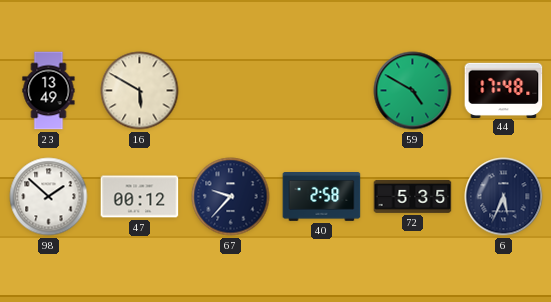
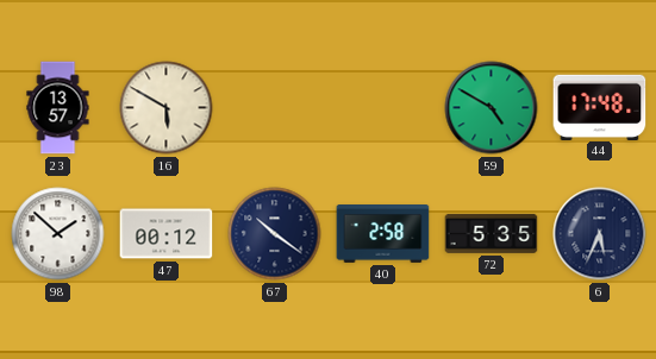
23: 13:49 -> 13:57
67: 9:37 -> 10:21
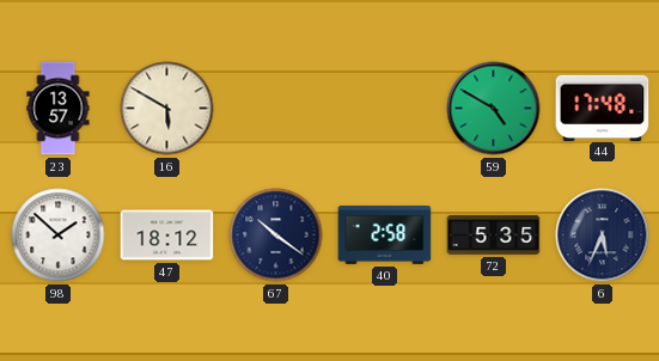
47: 00:12 -> 18:12
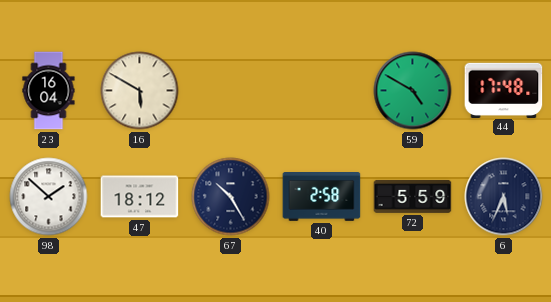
23: 13:57 -> 16:04
67: 10:21 -> 10:25
72: 5:35 -> 5:59
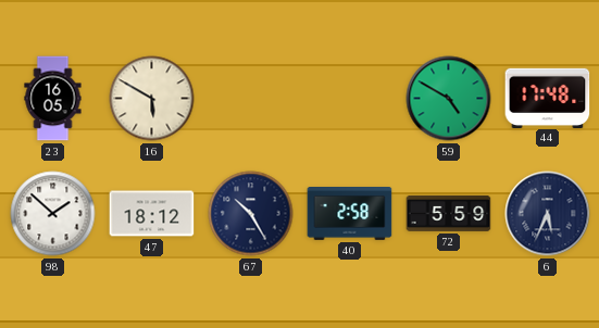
23: 16:04 -> 16:05
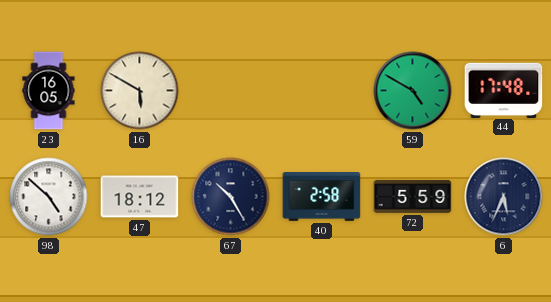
98: 1:52 -> 4:52
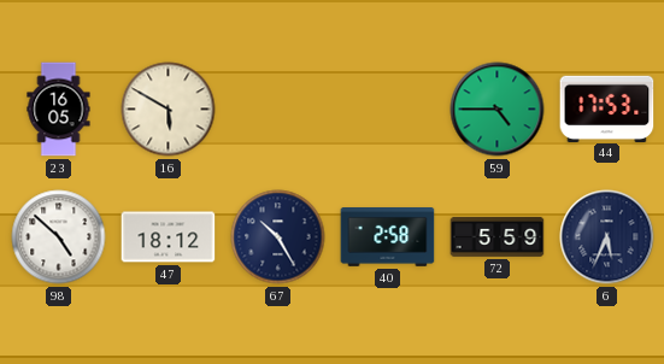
59: 4:50 -> 4:45
44: 17:48 -> 17:53
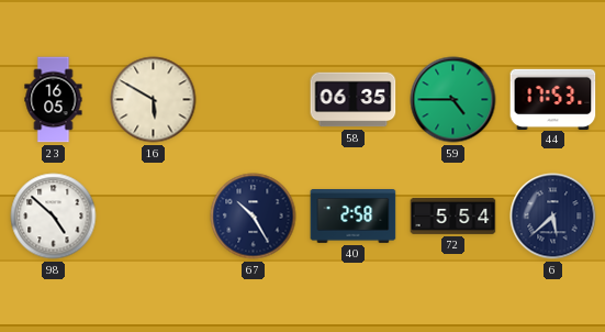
58: none -> 06:35
47: 18:12 -> none
72: 5:59 -> 5:54
6: 5:34 -> 5:38
